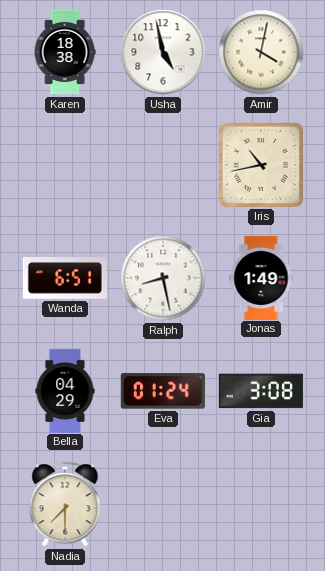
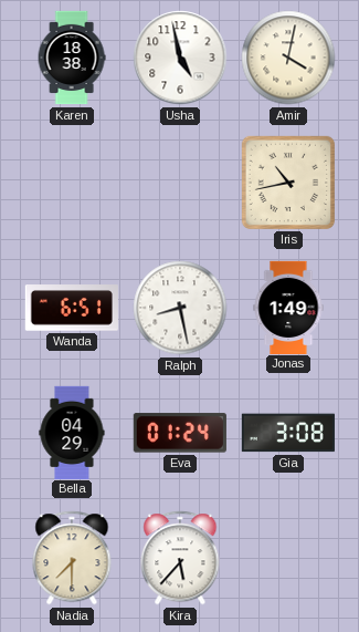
Kira: none -> 5:37
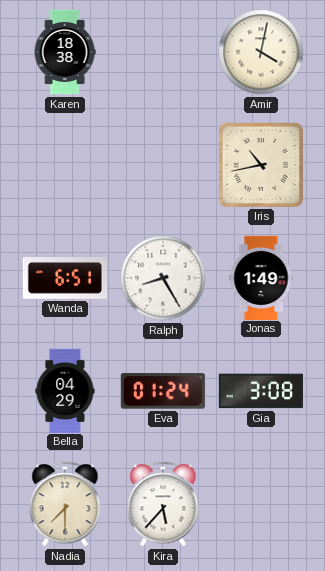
Usha: 4:58 -> none
Ralph: 8:28 -> 8:25
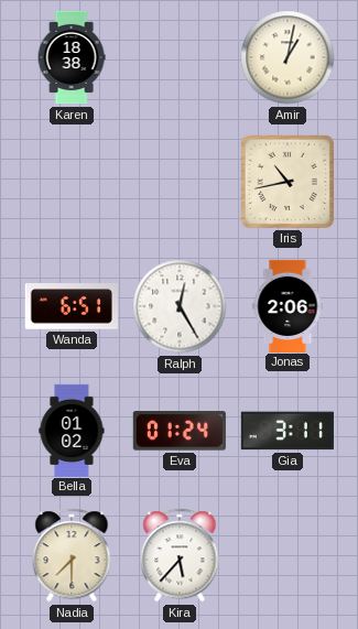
Amir: 4:02 -> 1:02
Ralph: 8:25 -> 12:25
Jonas: 1:49 -> 2:06
Bella: 04:29 -> 01:02
Gia: 3:08 -> 3:11
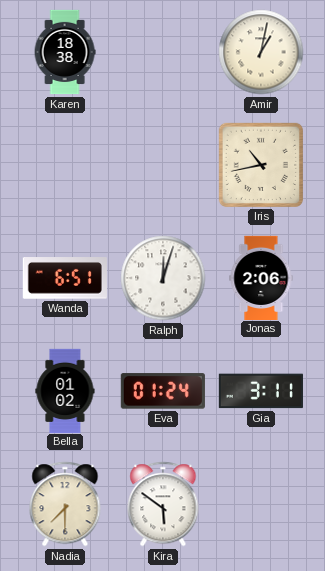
Ralph: 12:25 -> 12:03
Kira: 5:37 -> 5:51
